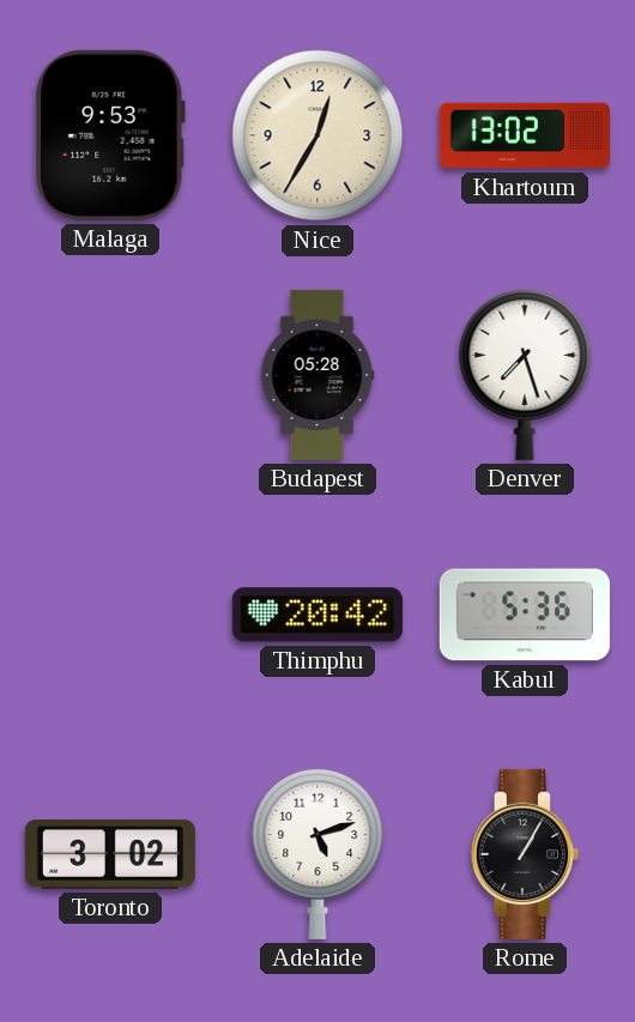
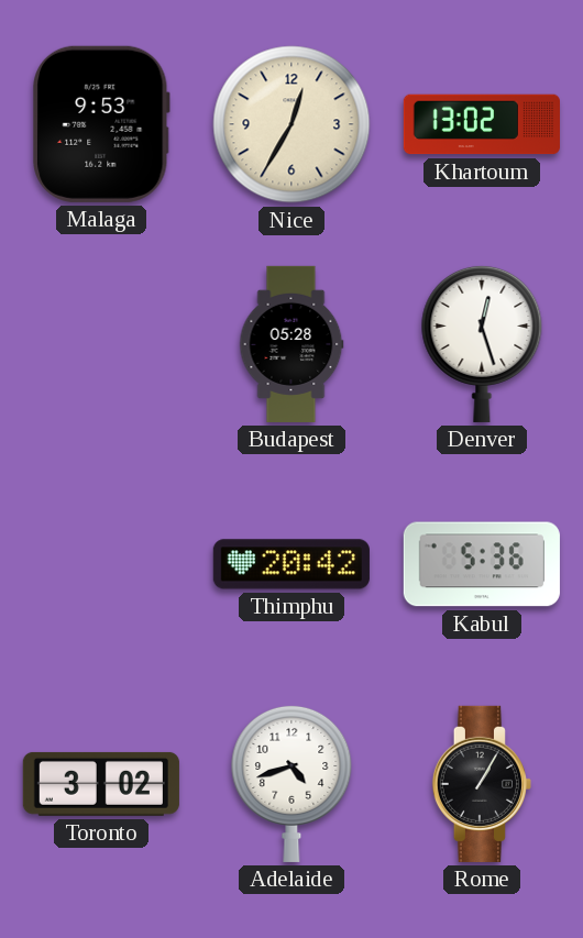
Denver: 7:27 -> 12:27
Adelaide: 5:12 -> 4:42
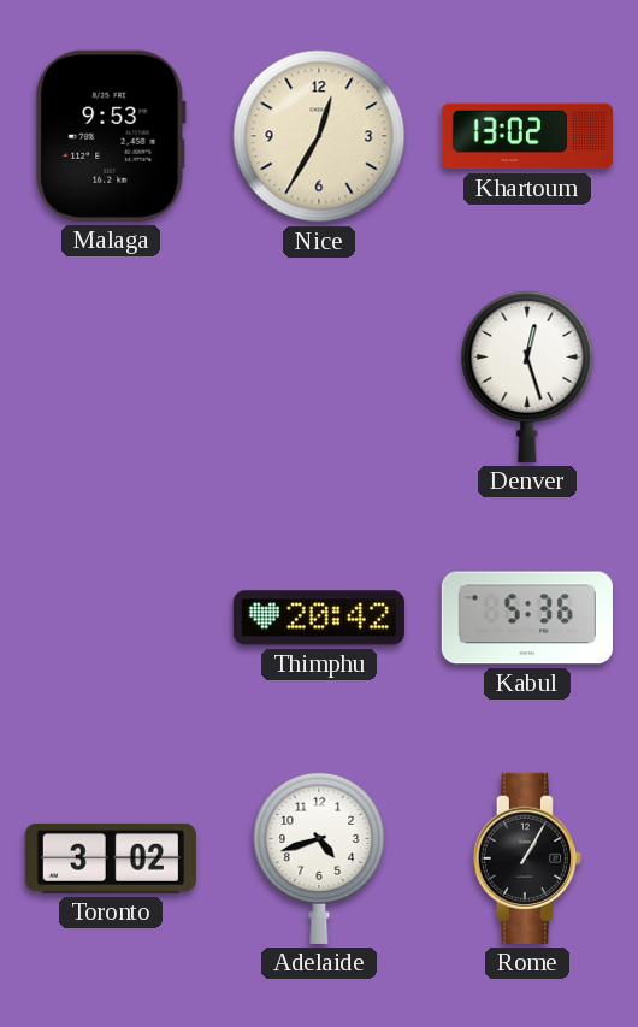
Budapest: 05:28 -> none
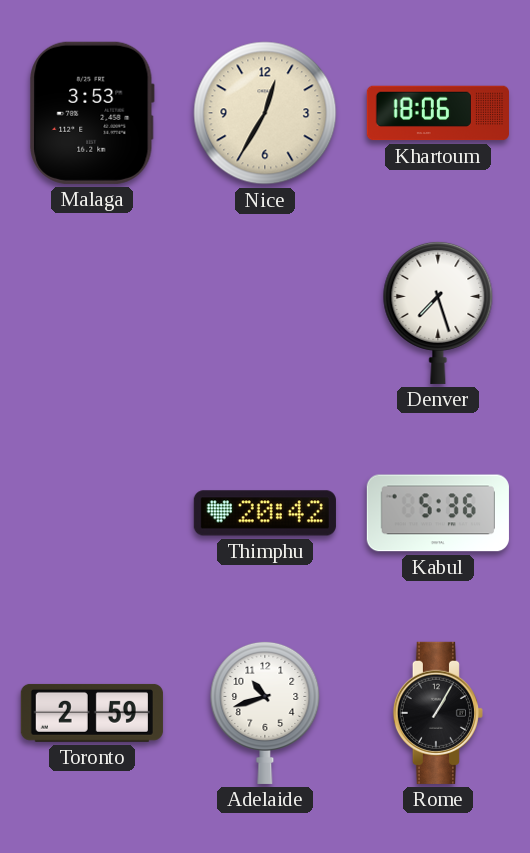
Malaga: 9:53 -> 3:53
Khartoum: 13:02 -> 18:06
Denver: 12:27 -> 7:27
Toronto: 3:02 -> 2:59
Adelaide: 4:42 -> 10:42
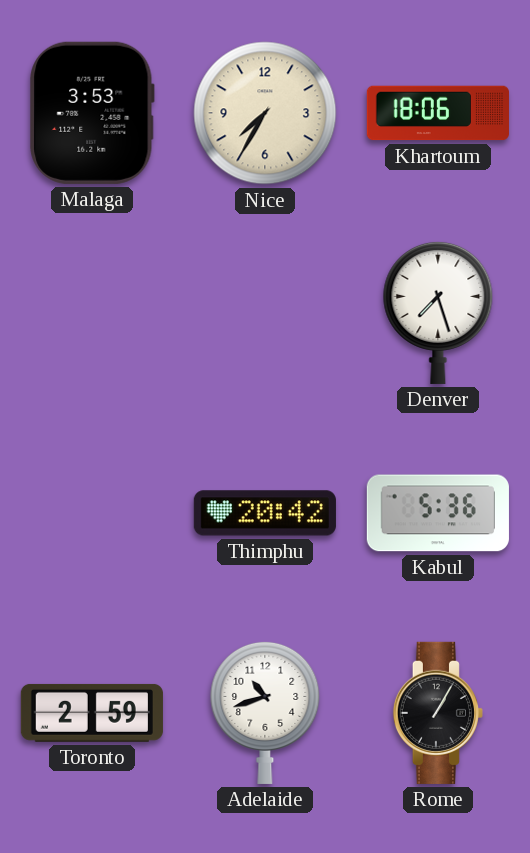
Nice: 12:35 -> 7:35
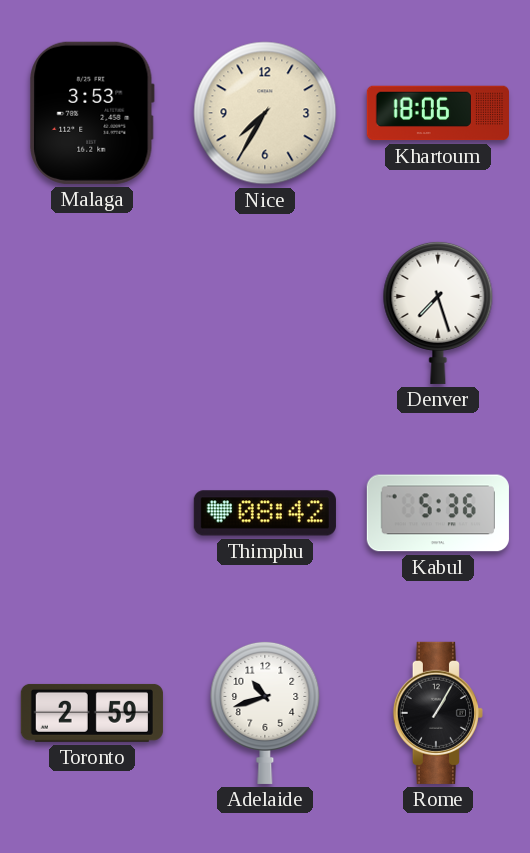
Thimphu: 20:42 -> 08:42
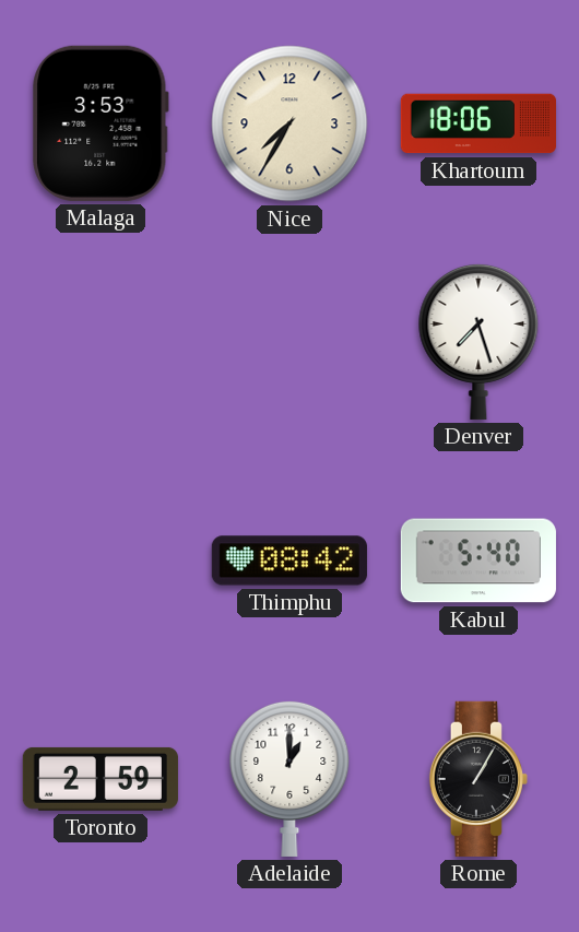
Kabul: 5:36 -> 5:40
Adelaide: 10:42 -> 1:00
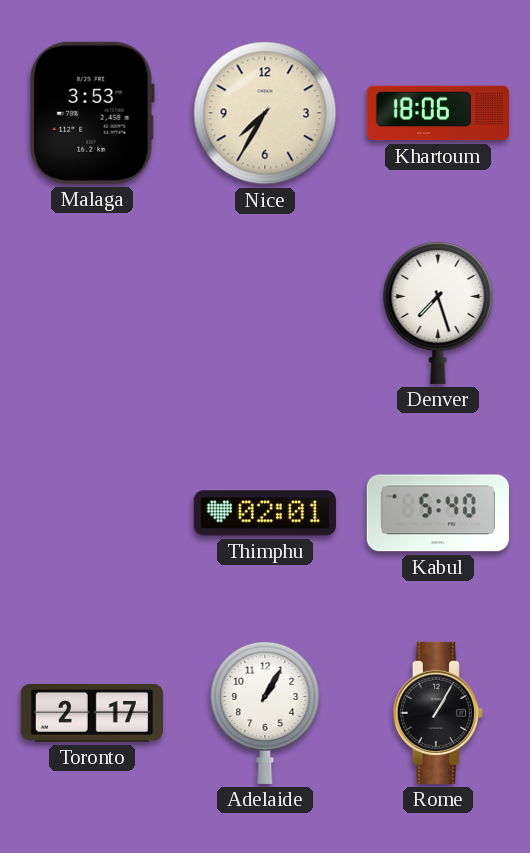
Thimphu: 08:42 -> 02:01
Toronto: 2:59 -> 2:17
Adelaide: 1:00 -> 1:05
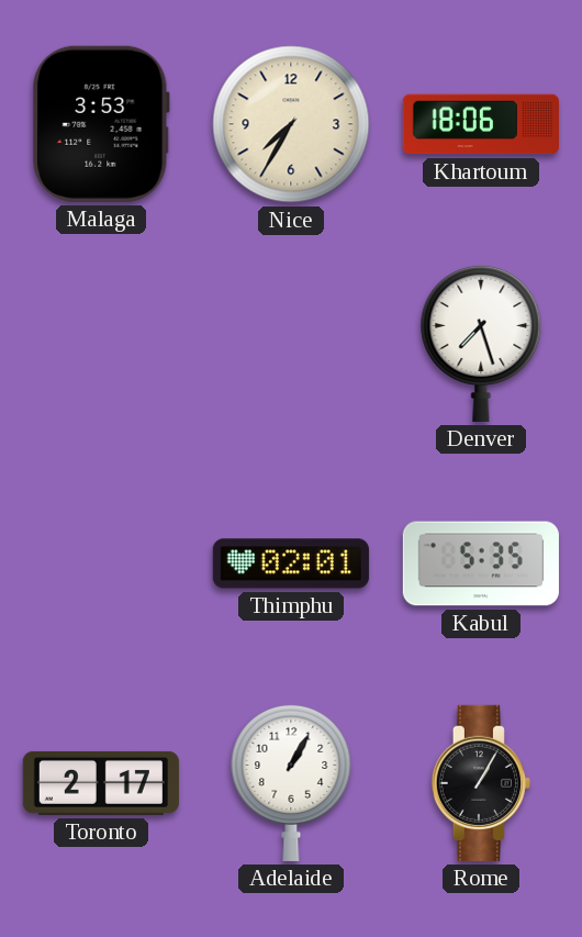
Kabul: 5:40 -> 5:35
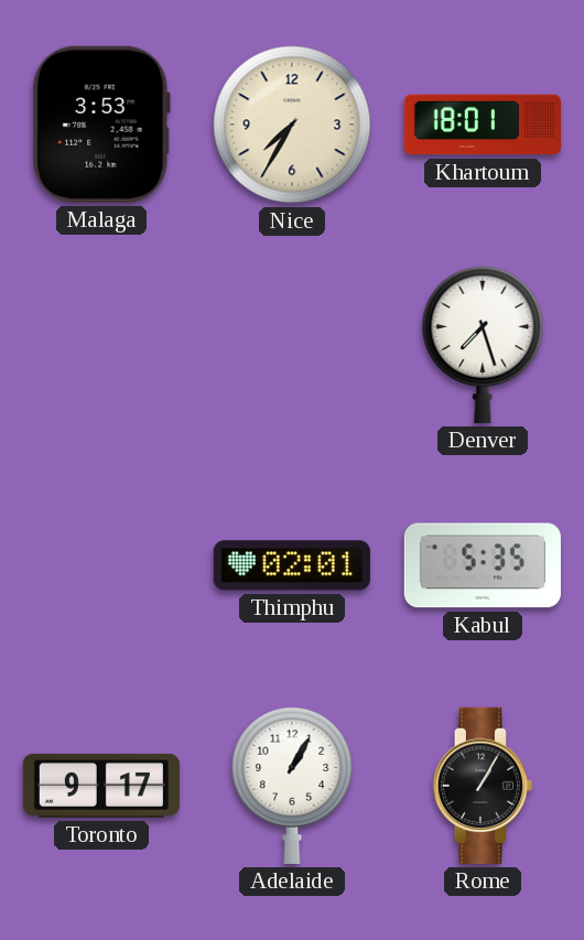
Khartoum: 18:06 -> 18:01
Toronto: 2:17 -> 9:17
